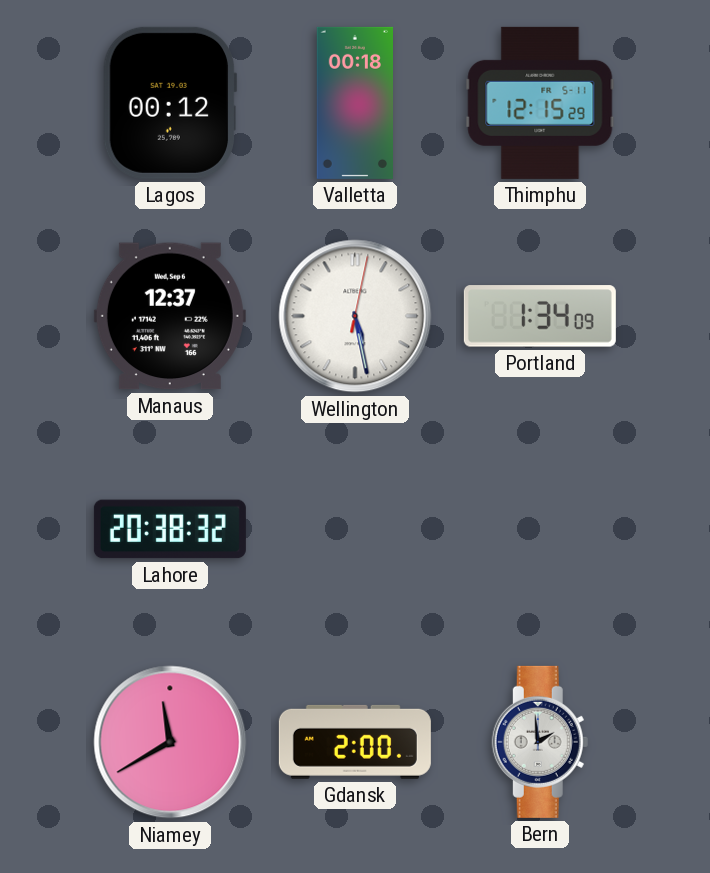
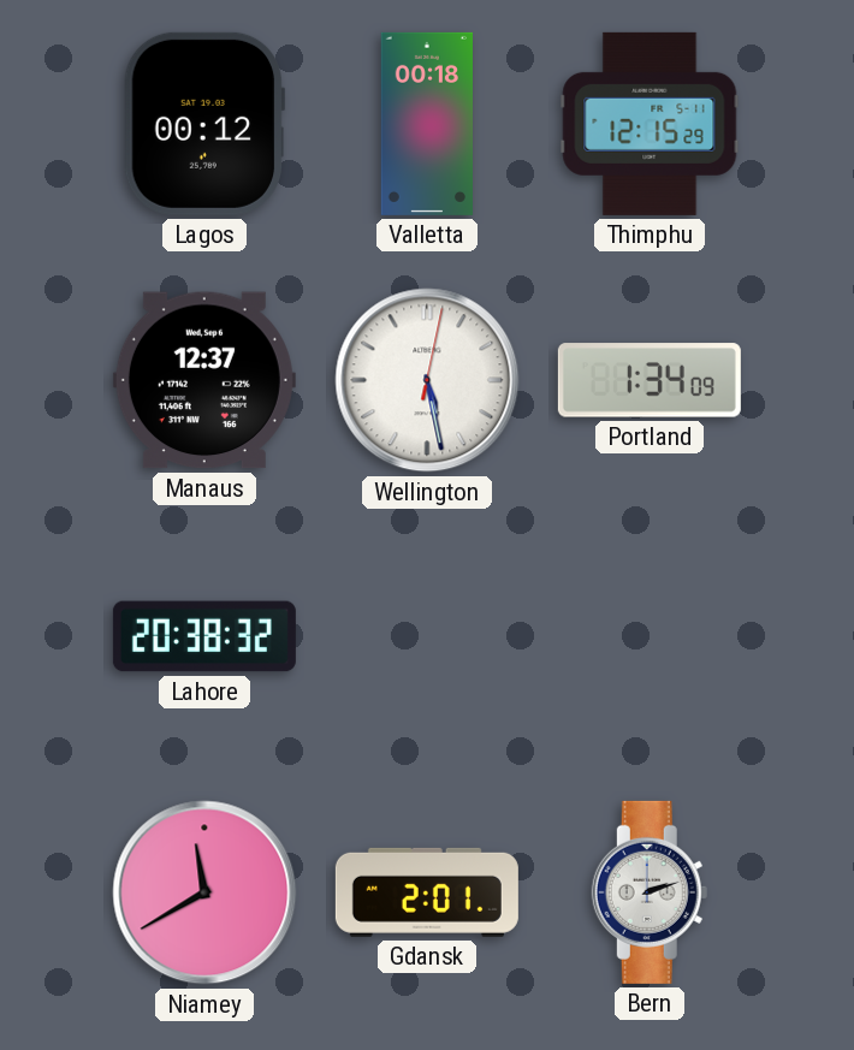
Gdansk: 2:00 -> 2:01
Bern: 1:59 -> 2:12
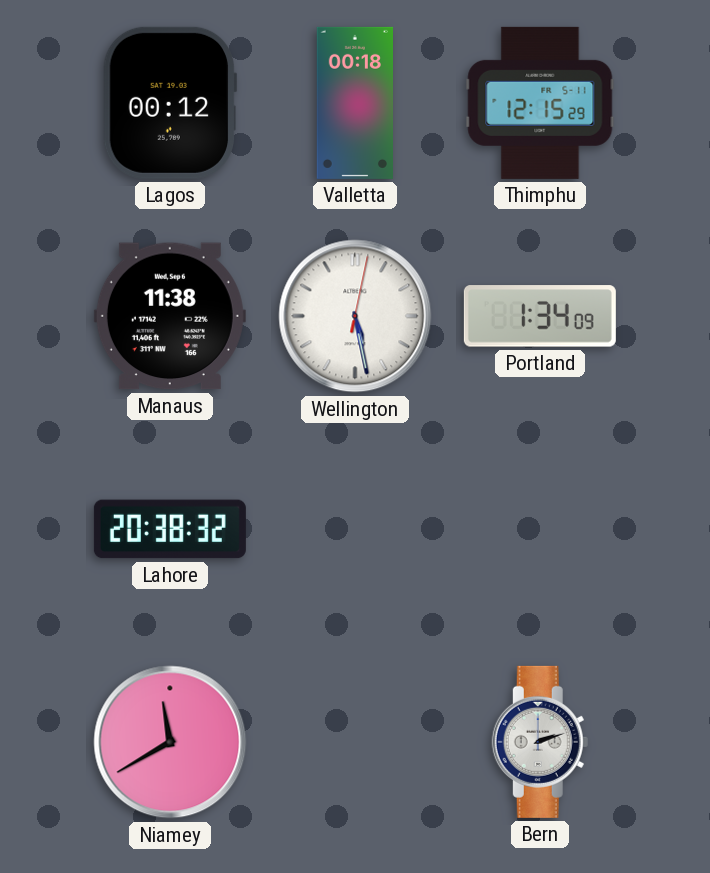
Manaus: 12:37 -> 11:38
Gdansk: 2:01 -> none
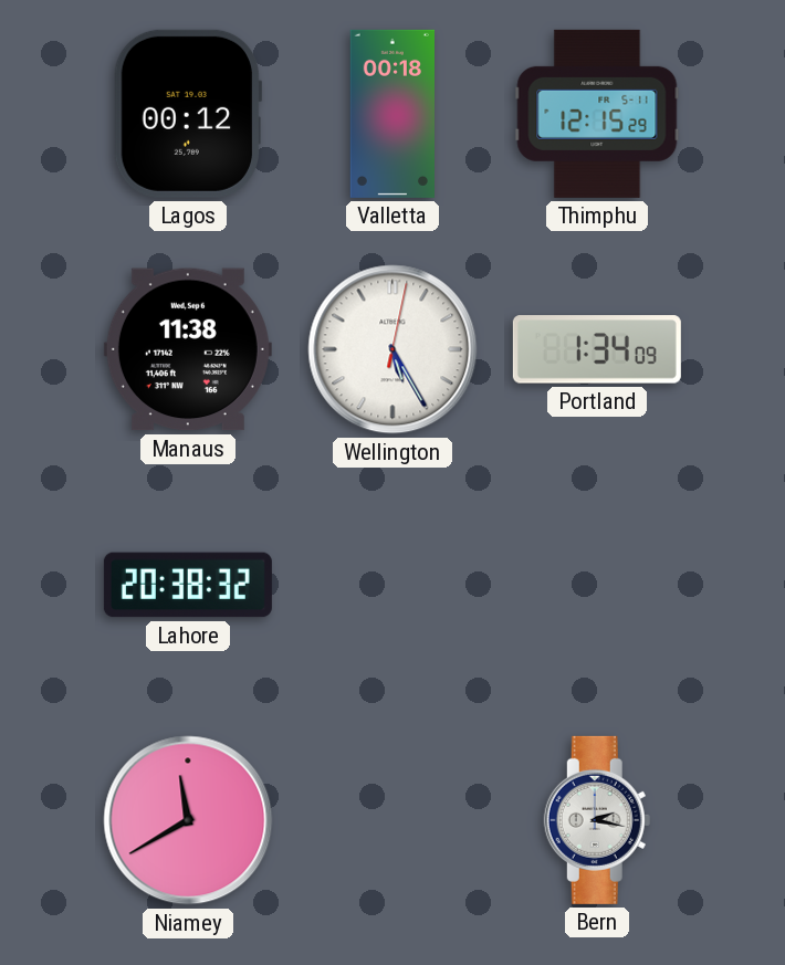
Wellington: 5:28 -> 5:25
Bern: 2:12 -> 2:17
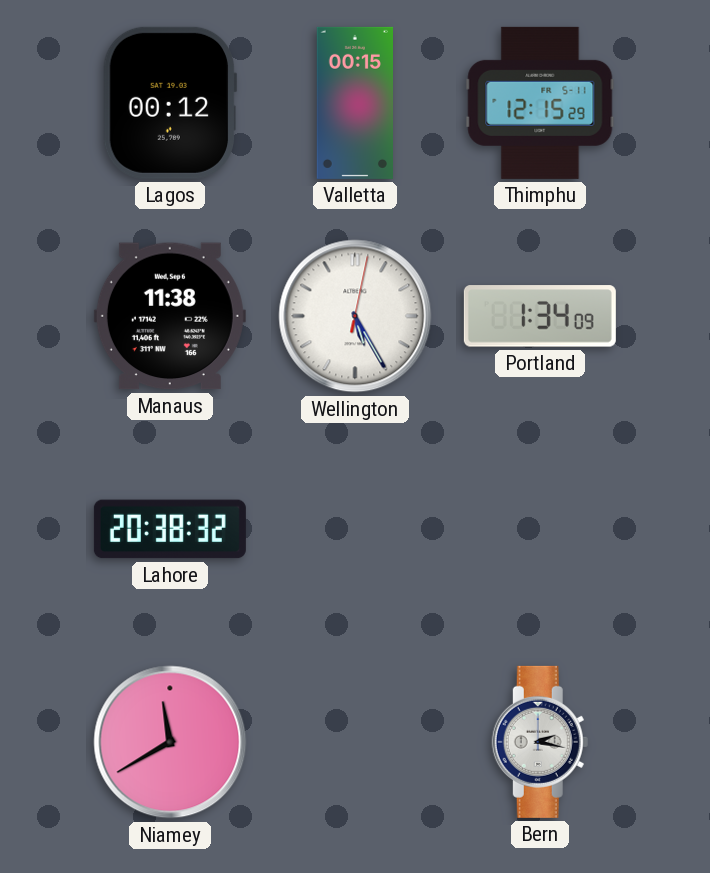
Valletta: 00:18 -> 00:15
